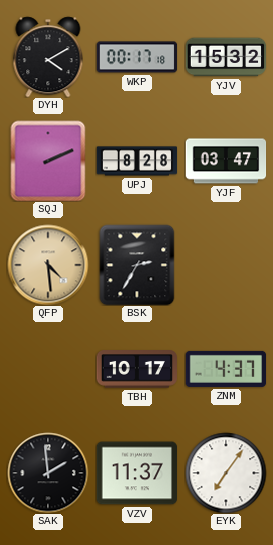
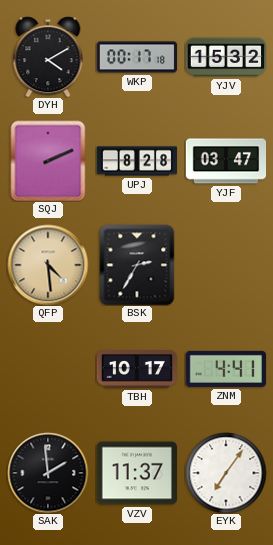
ZNM: 4:37 -> 4:41
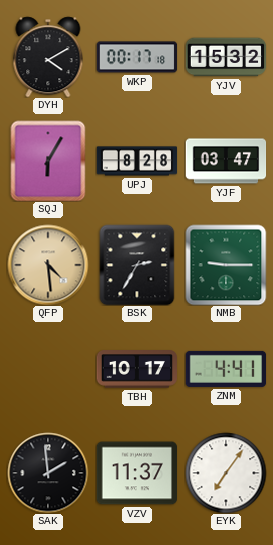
SQJ: 2:11 -> 6:05
NMB: none -> 9:15
